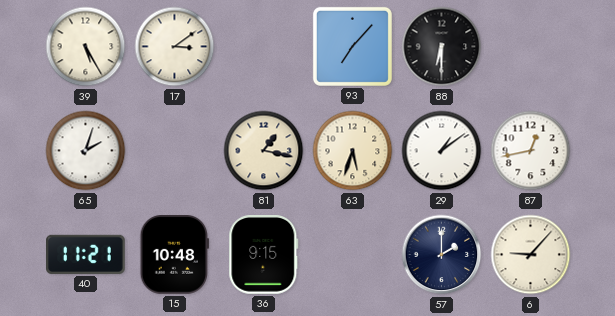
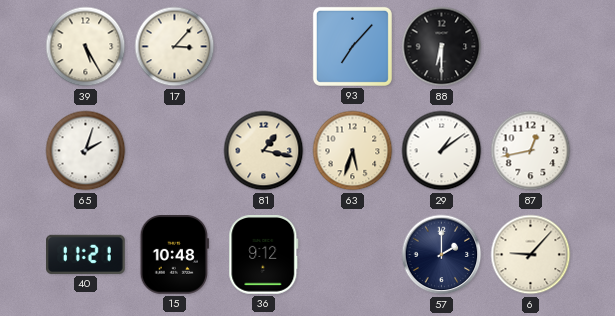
17: 3:09 -> 3:07
36: 9:15 -> 9:12
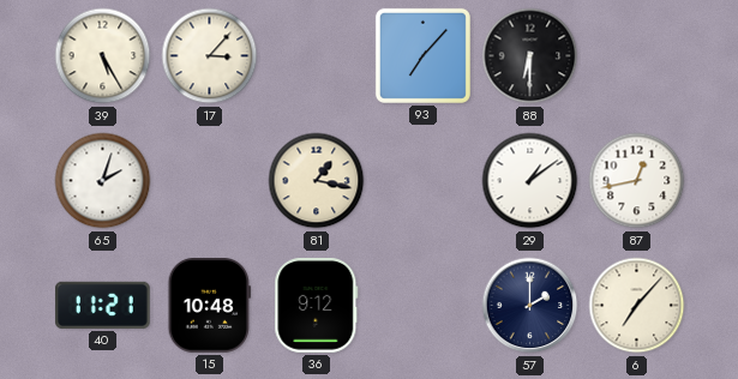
63: 5:33 -> none
6: 9:07 -> 7:07
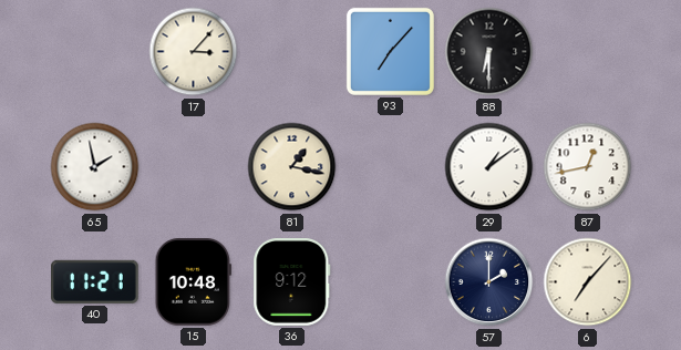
39: 5:25 -> none
65: 2:03 -> 1:58
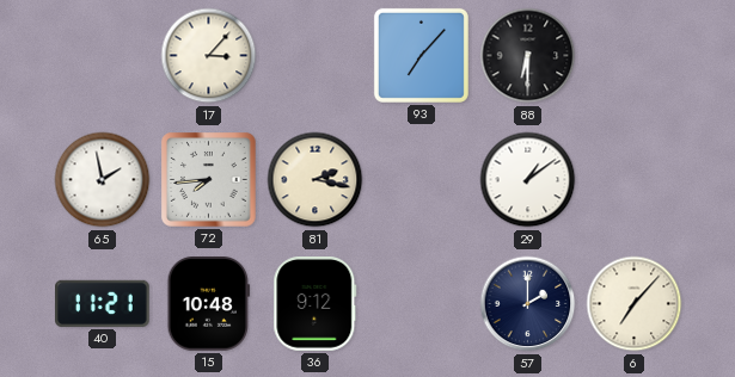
72: none -> 7:44
81: 1:17 -> 2:17
87: 12:43 -> none
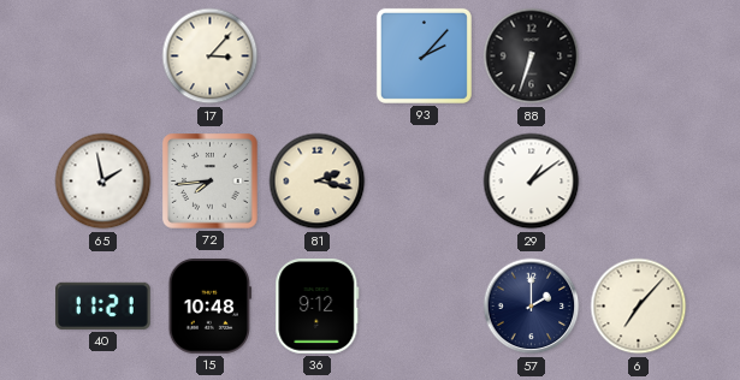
93: 7:07 -> 2:07
88: 6:30 -> 6:33
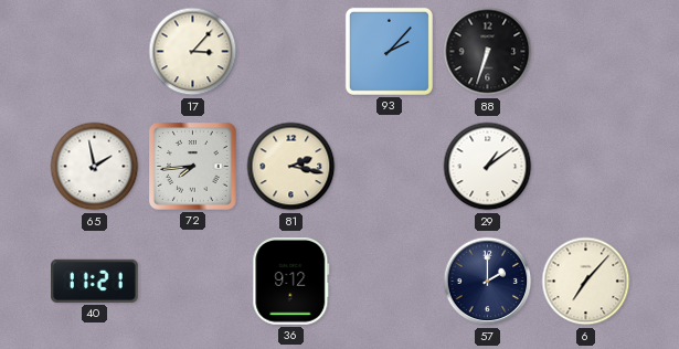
15: 10:48 -> none
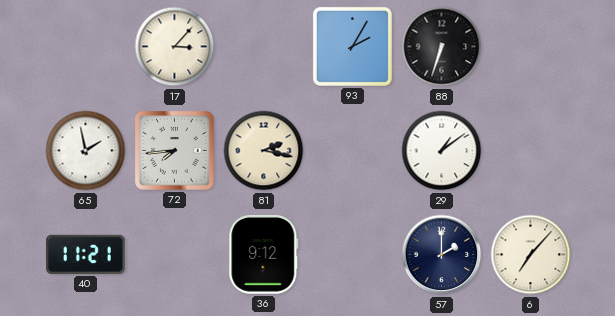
93: 2:07 -> 2:05
